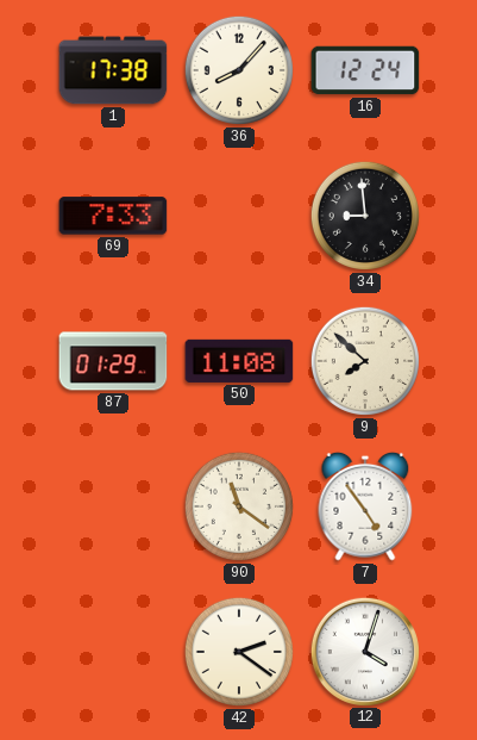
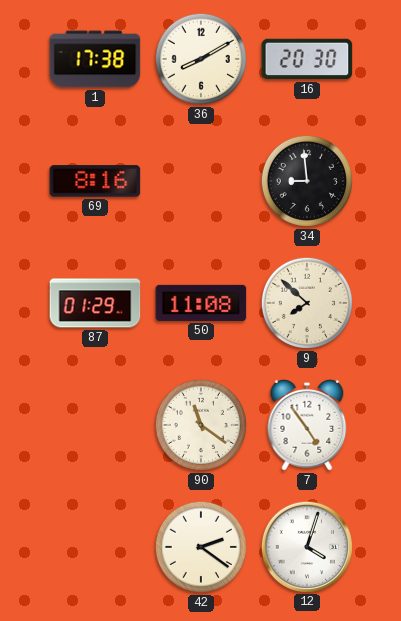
36: 8:07 -> 8:10
16: 12:24 -> 20:30
69: 7:33 -> 8:16
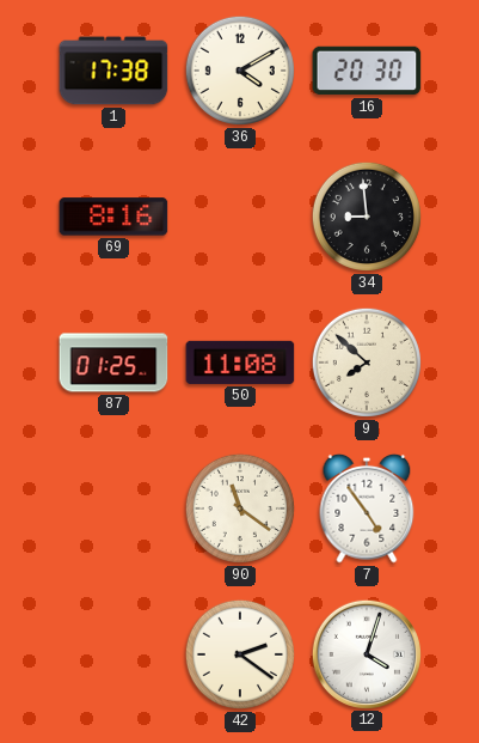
36: 8:10 -> 4:10
87: 01:29 -> 01:25
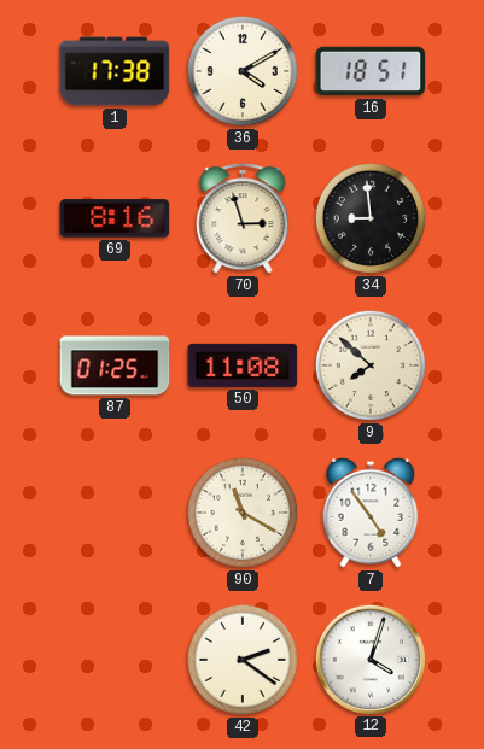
16: 20:30 -> 18:51
70: none -> 2:57
90: 11:21 -> 11:20
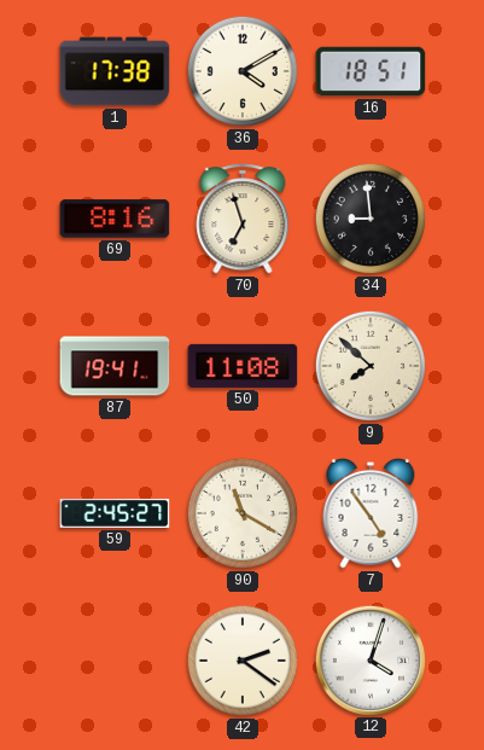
70: 2:57 -> 6:57
87: 01:25 -> 19:41
59: none -> 2:45
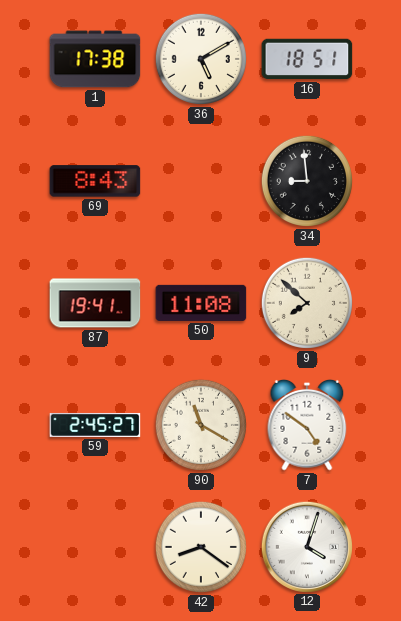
36: 4:10 -> 5:10
69: 8:16 -> 8:43
70: 6:57 -> none
7: 4:54 -> 4:51
42: 2:21 -> 8:21
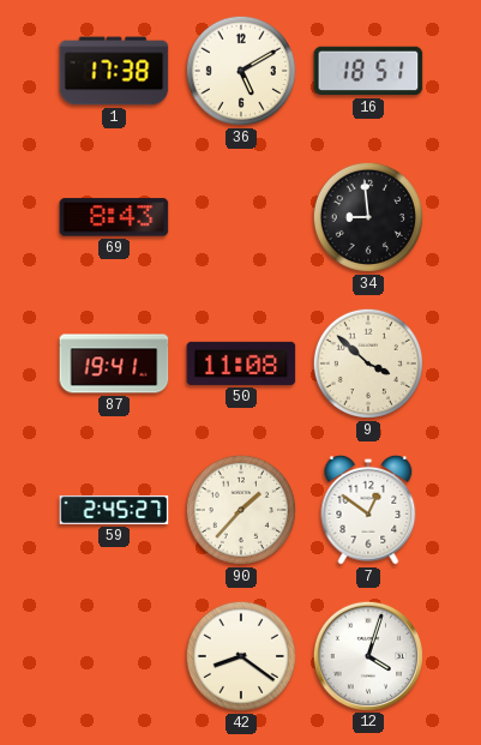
9: 7:52 -> 3:52
90: 11:20 -> 1:37
7: 4:51 -> 12:51
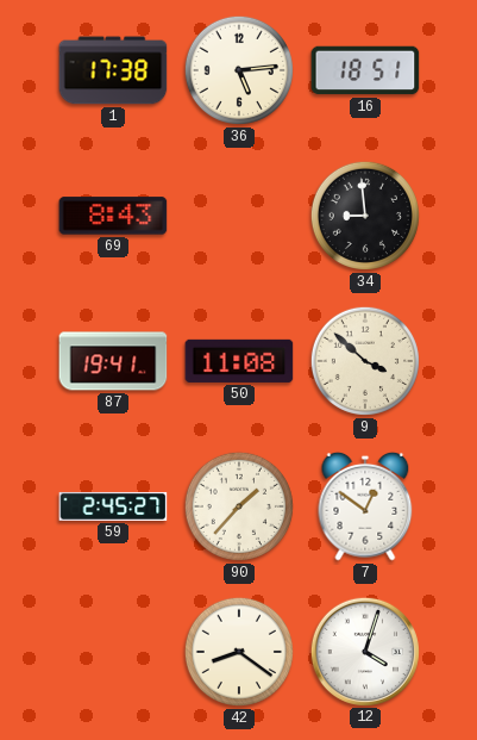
36: 5:10 -> 5:14
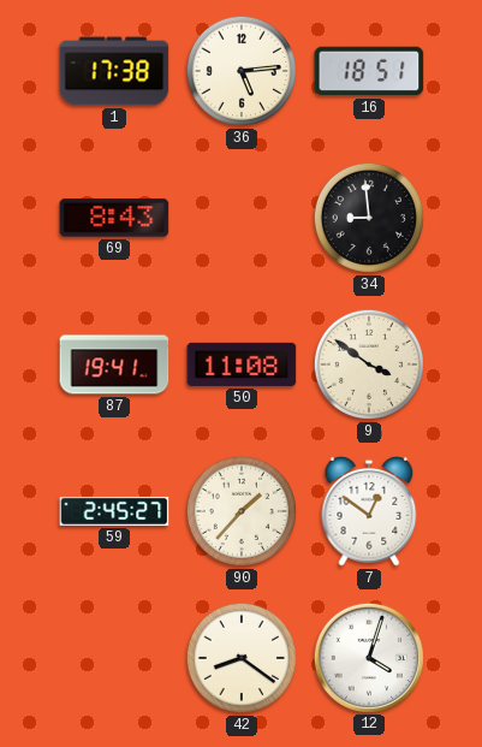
9: 3:52 -> 3:51
